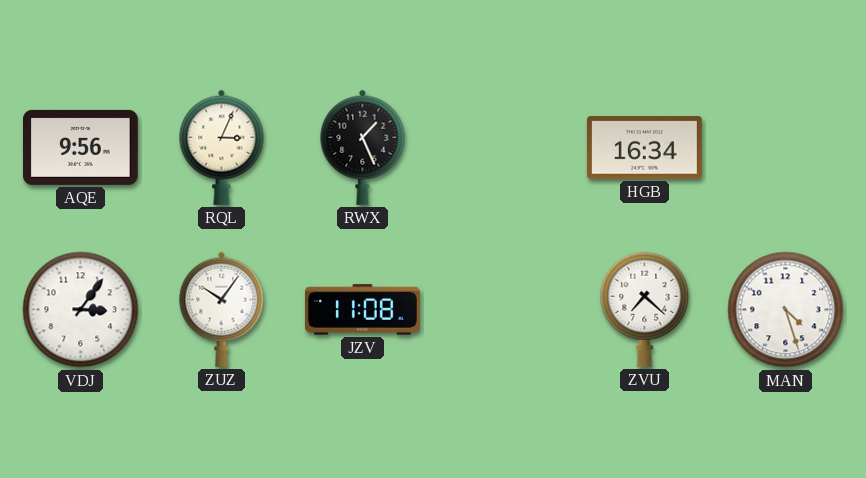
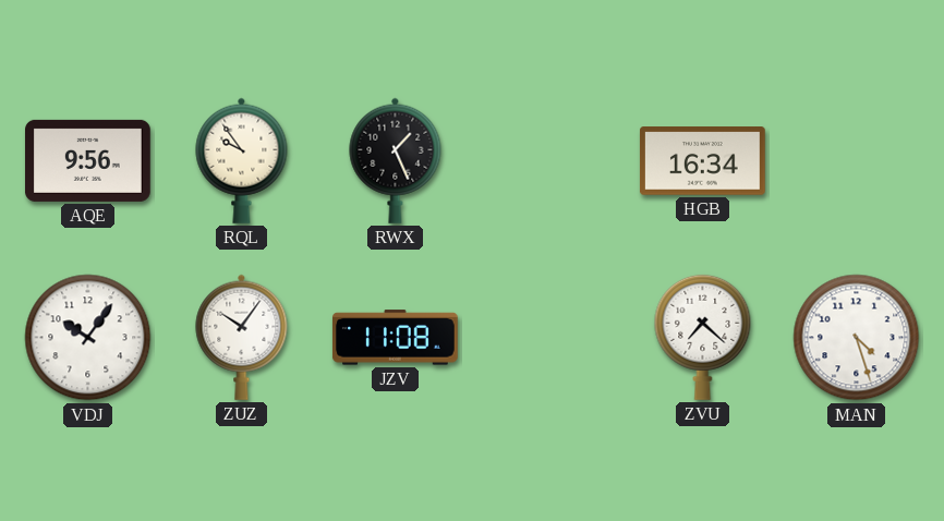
RQL: 3:04 -> 9:54
VDJ: 3:06 -> 10:06
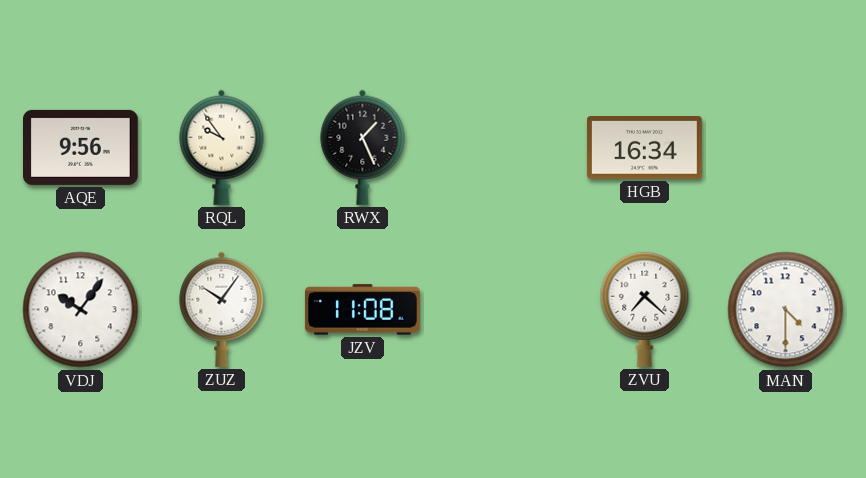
MAN: 4:27 -> 4:30
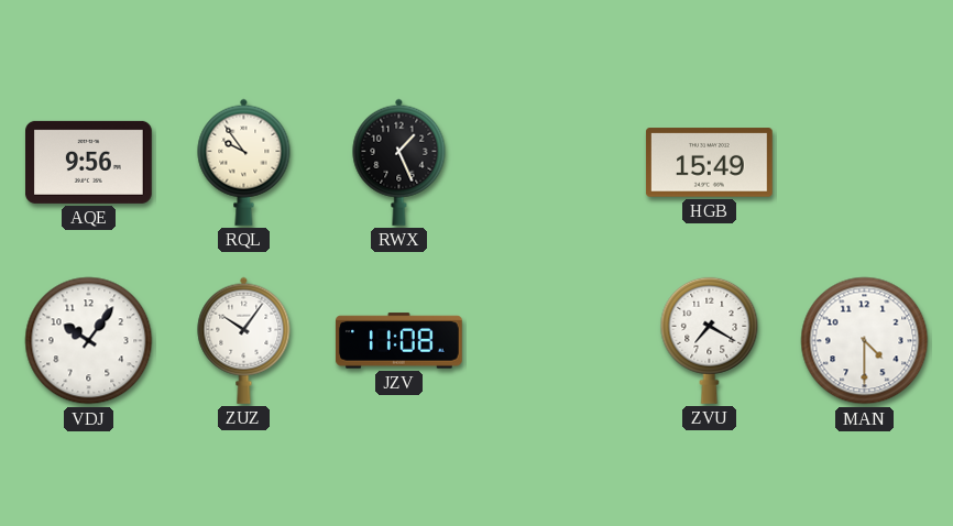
HGB: 16:34 -> 15:49
ZVU: 7:22 -> 7:20
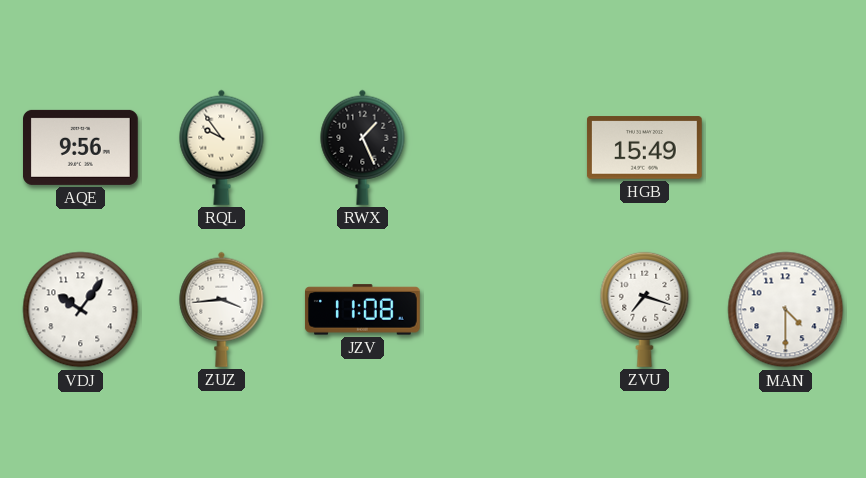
ZUZ: 10:06 -> 3:44
ZVU: 7:20 -> 7:18
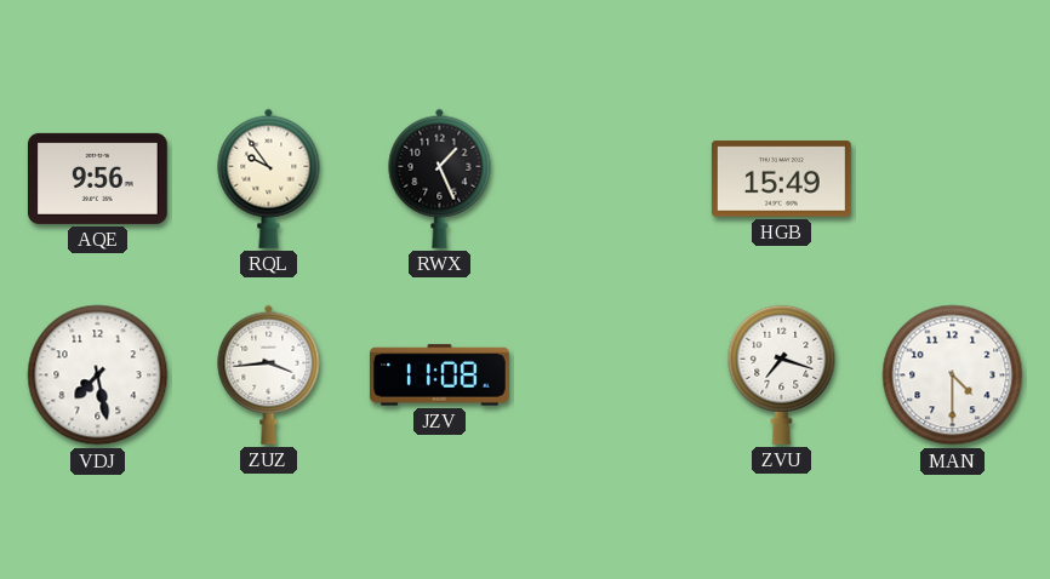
VDJ: 10:06 -> 7:28
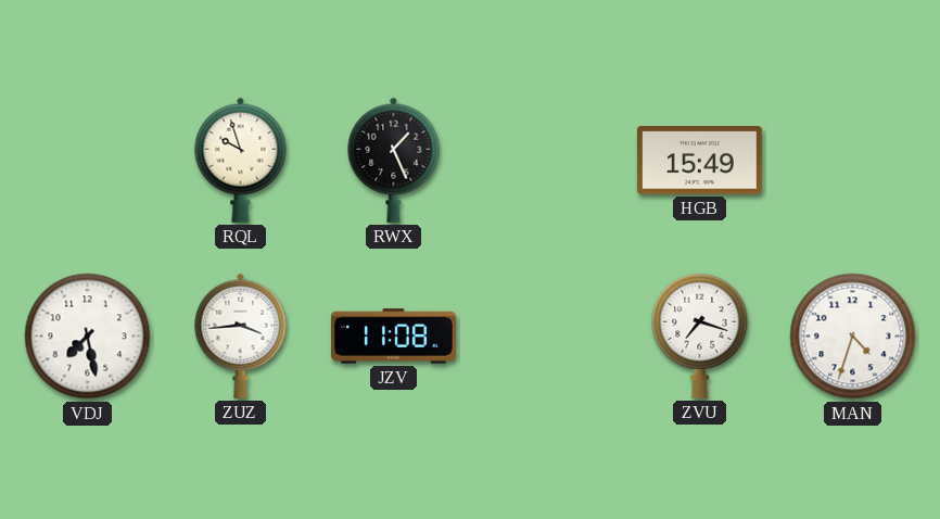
AQE: 9:56 -> none
RQL: 9:54 -> 9:57
MAN: 4:30 -> 4:33
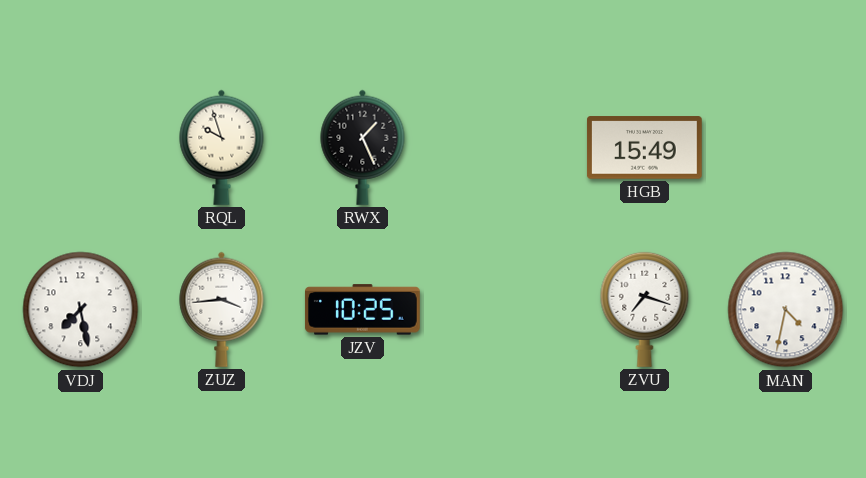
JZV: 11:08 -> 10:25
MAN: 4:33 -> 4:32
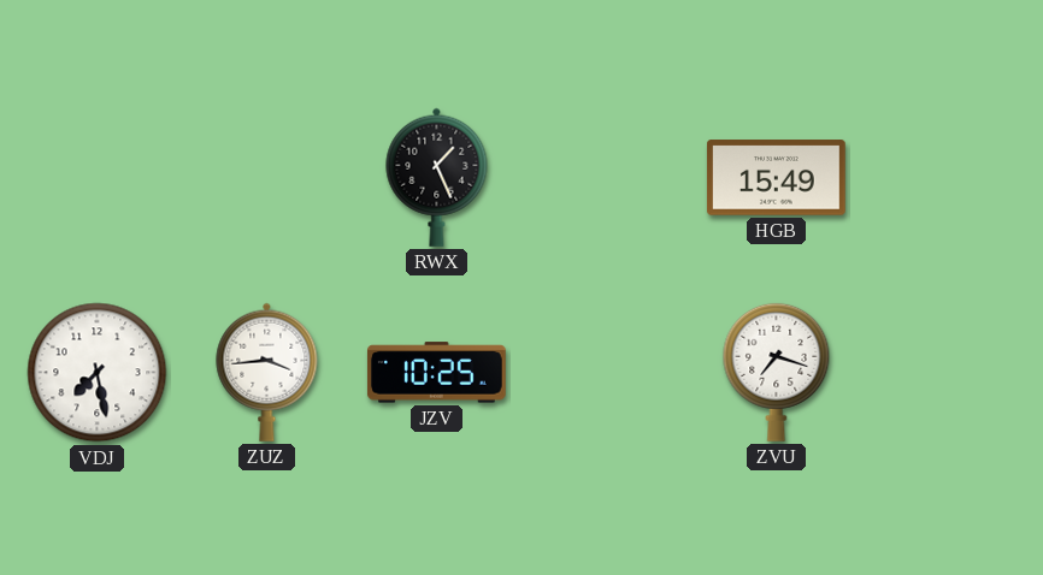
RQL: 9:57 -> none
MAN: 4:32 -> none
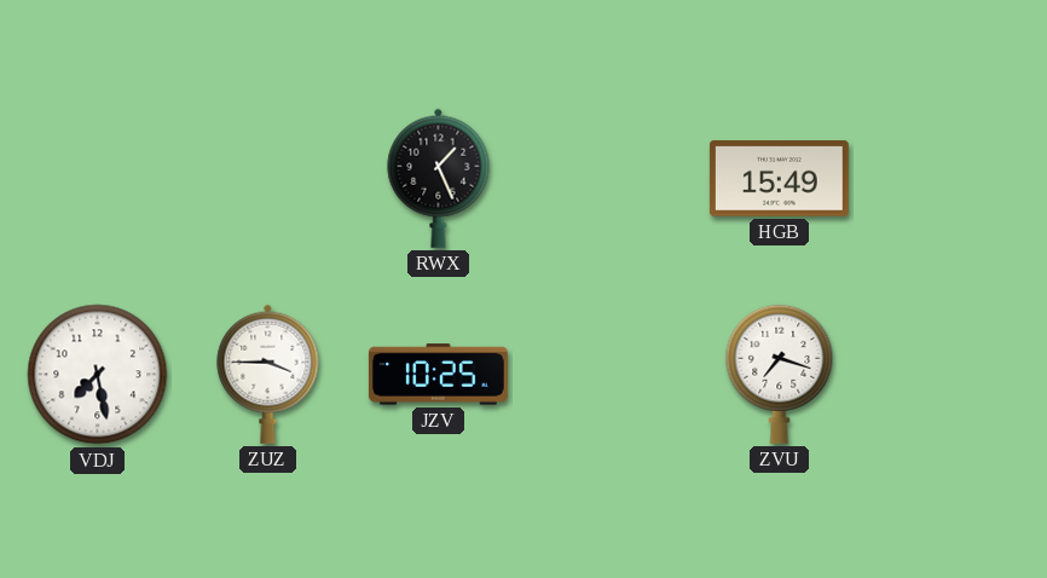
ZUZ: 3:44 -> 3:45
